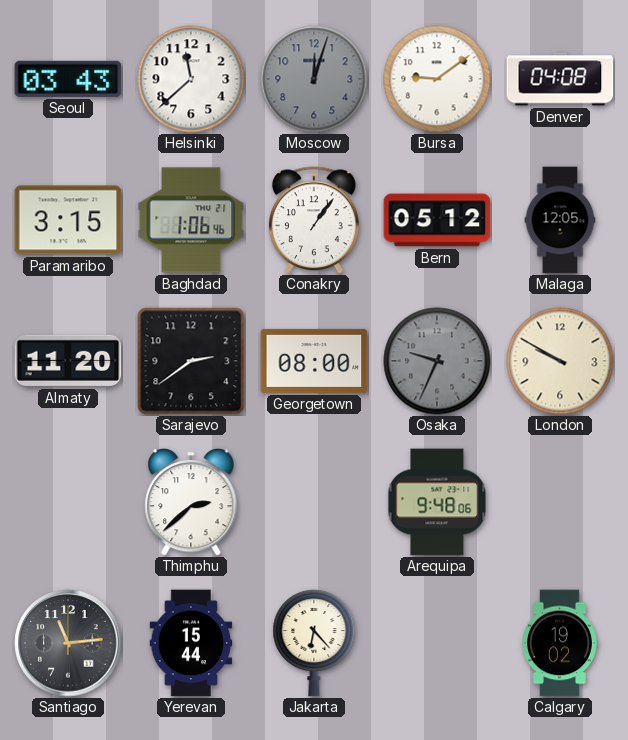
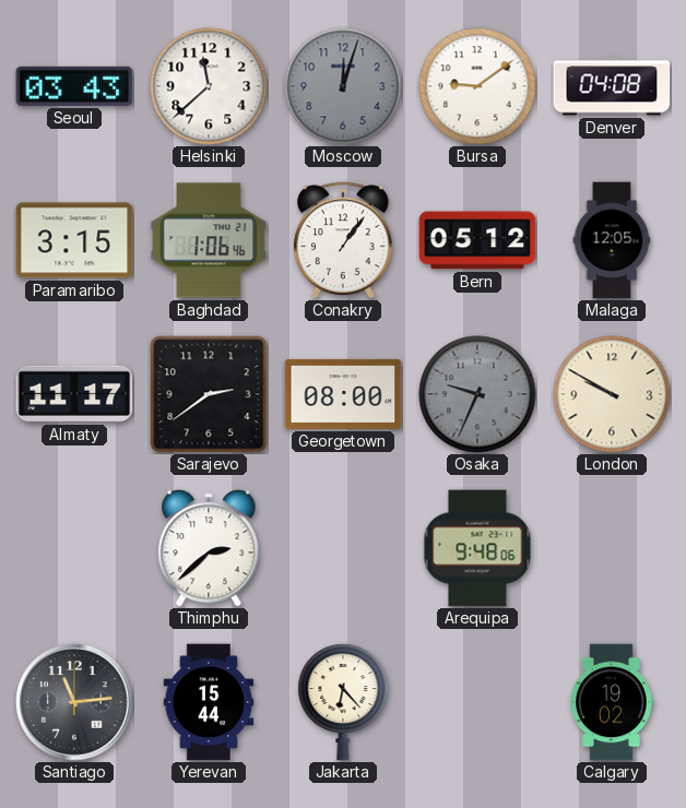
Almaty: 11:20 -> 11:17
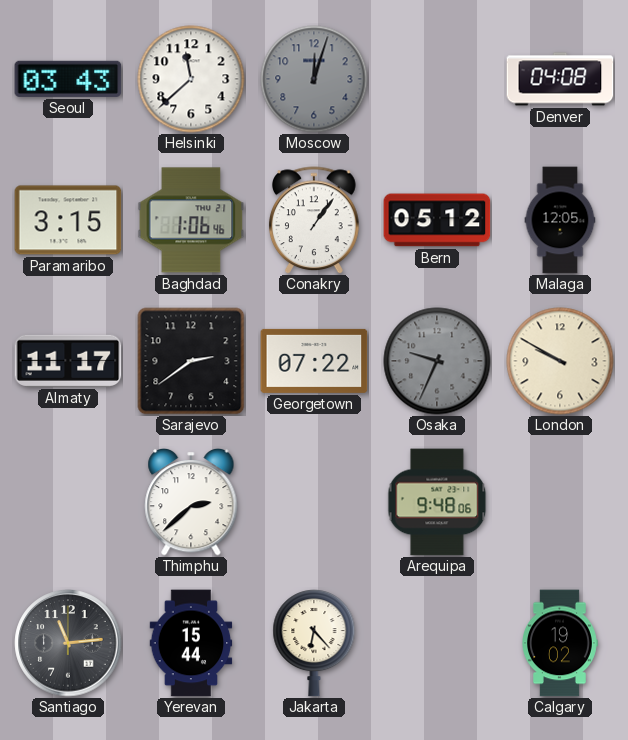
Bursa: 9:09 -> none
Georgetown: 08:00 -> 07:22
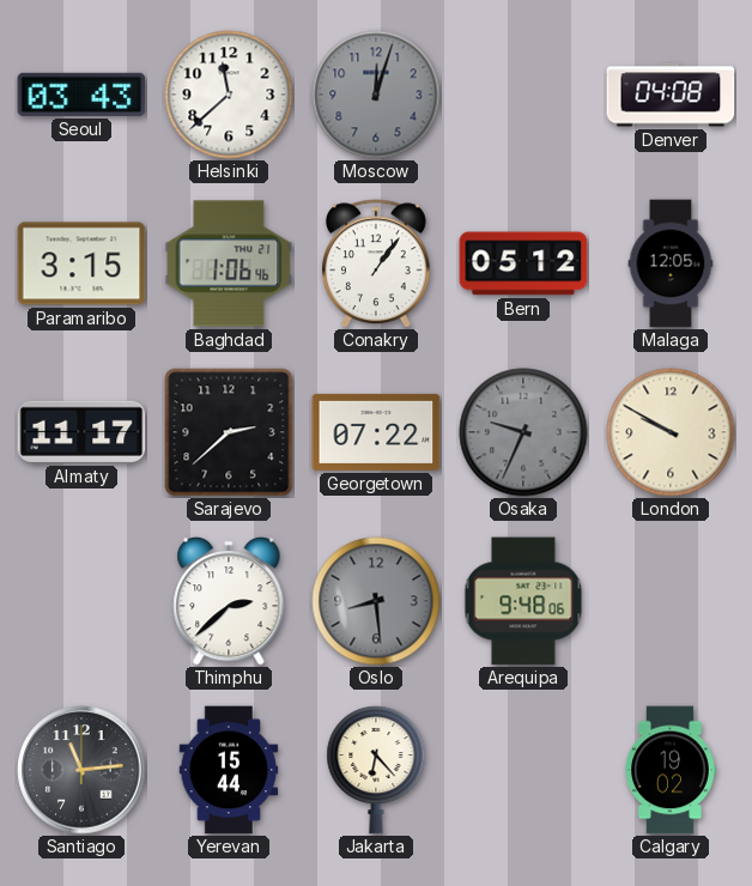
Sarajevo: 2:39 -> 2:38
Oslo: none -> 8:29
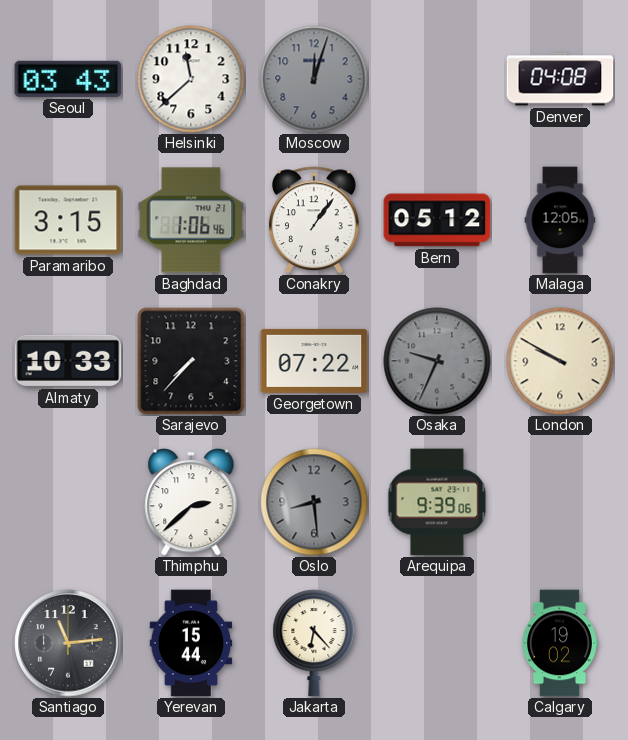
Almaty: 11:17 -> 10:33
Sarajevo: 2:38 -> 7:37
Arequipa: 9:48 -> 9:39
